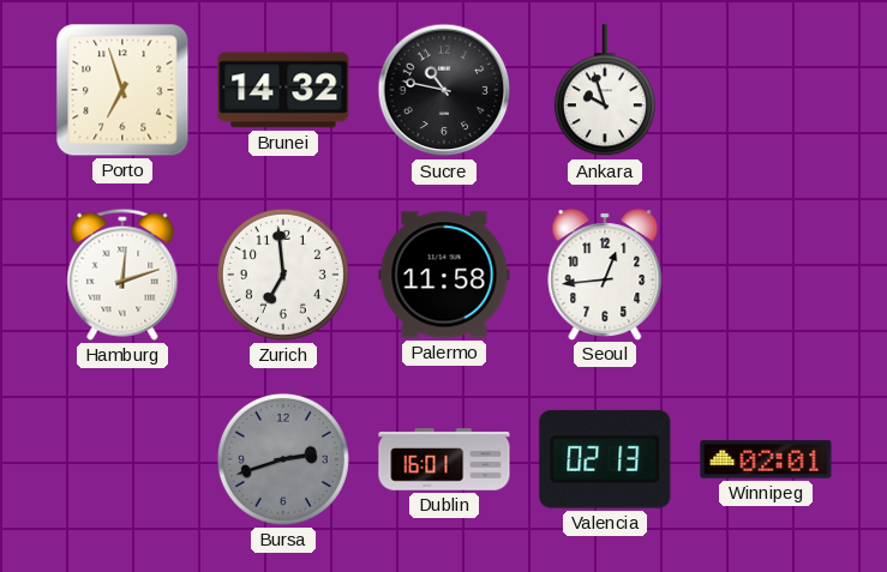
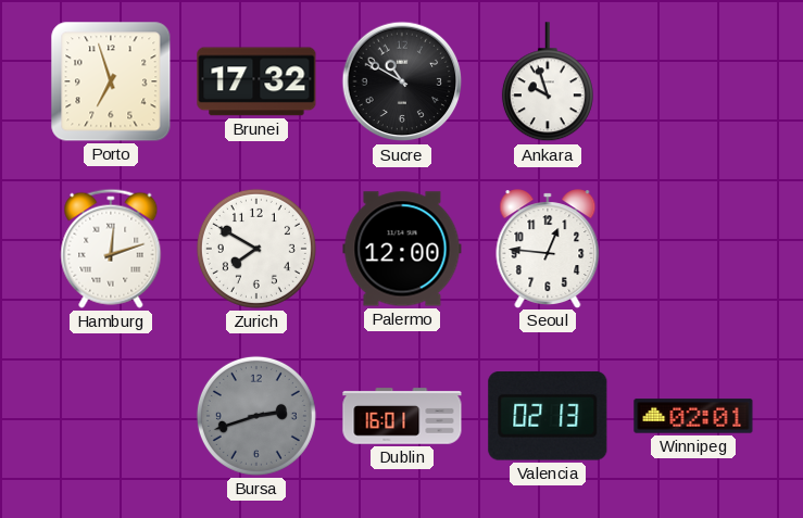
Brunei: 14:32 -> 17:32
Sucre: 10:47 -> 10:50
Zurich: 6:59 -> 7:50
Palermo: 11:58 -> 12:00
Seoul: 12:44 -> 12:46
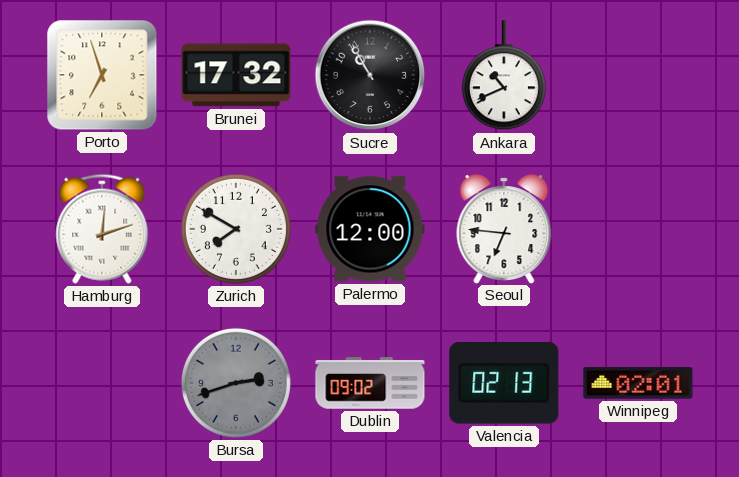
Sucre: 10:50 -> 10:55
Ankara: 9:57 -> 10:41
Seoul: 12:46 -> 6:46
Dublin: 16:01 -> 09:02
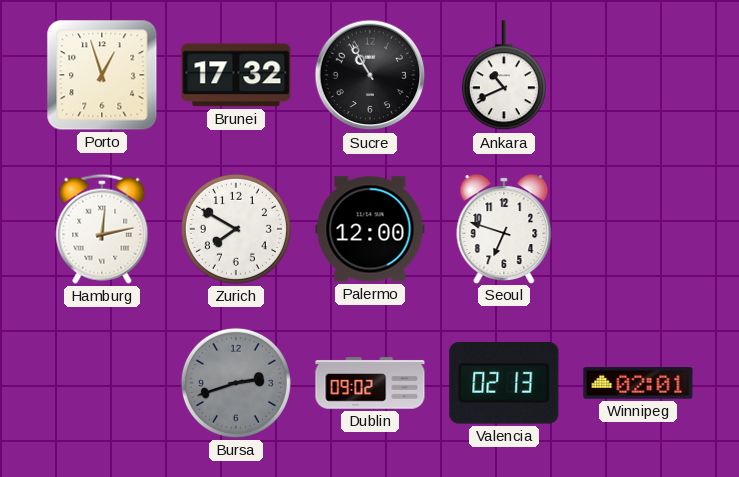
Porto: 6:57 -> 12:57
Hamburg: 12:12 -> 12:13
Seoul: 6:46 -> 6:48
